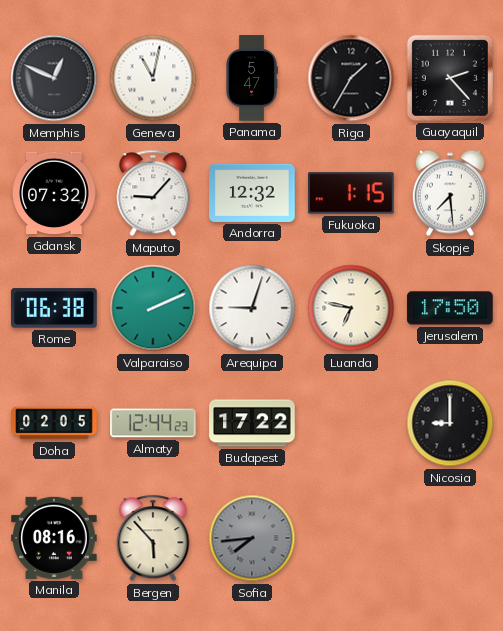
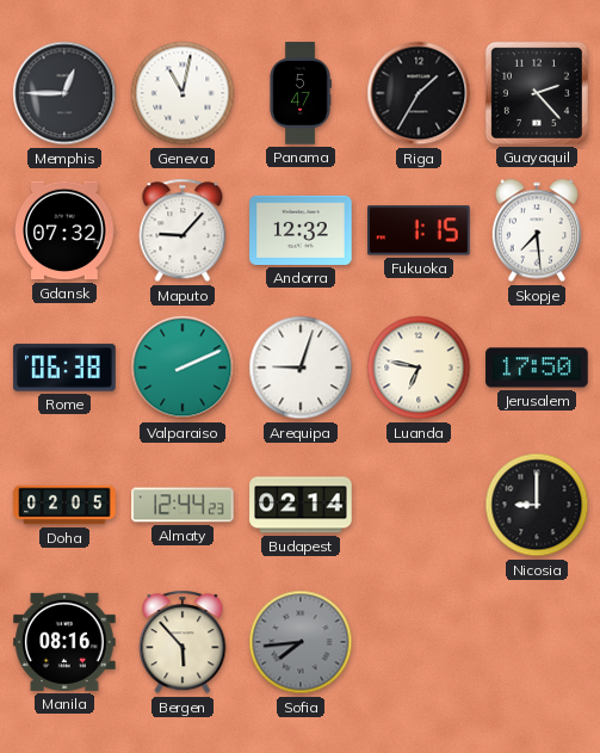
Memphis: 12:49 -> 12:45
Budapest: 17:22 -> 02:14
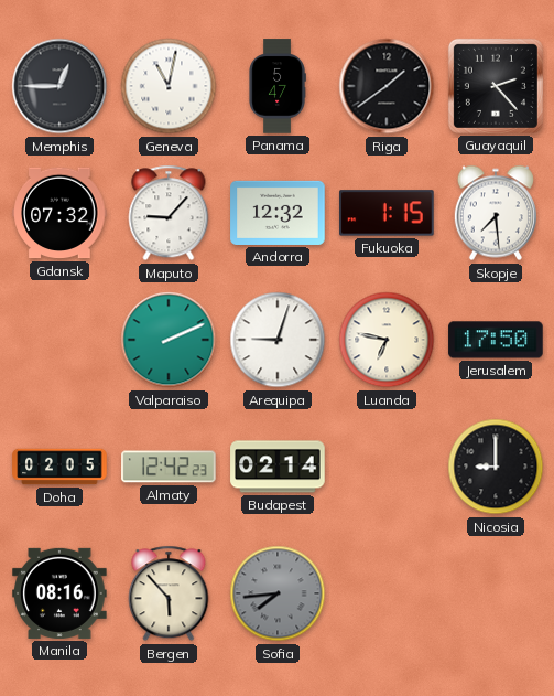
Riga: 1:35 -> 1:39
Rome: 06:38 -> none
Almaty: 12:44 -> 12:42
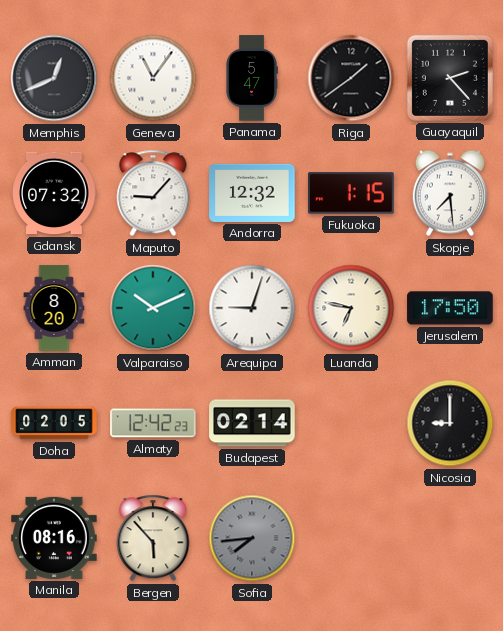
Memphis: 12:45 -> 12:41
Geneva: 11:02 -> 11:06
Amman: none -> 8:20
Valparaiso: 2:11 -> 10:11
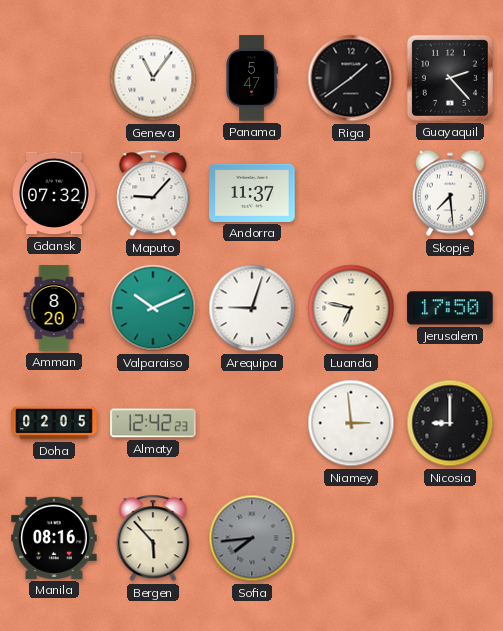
Memphis: 12:41 -> none
Andorra: 12:32 -> 11:37
Fukuoka: 1:15 -> none
Budapest: 02:14 -> none
Niamey: none -> 2:59
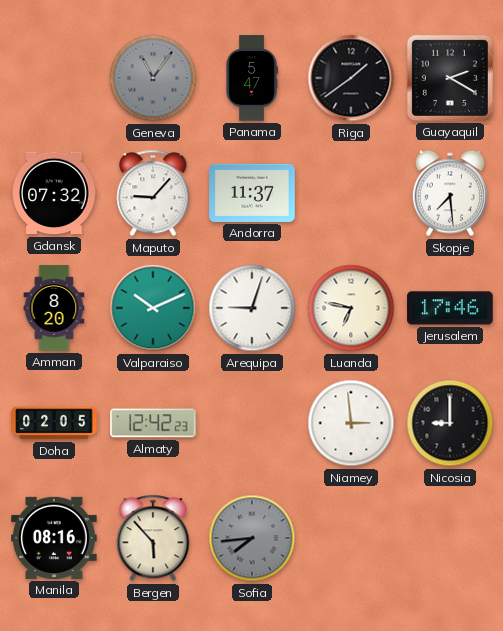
Geneva dial: white -> grey
Guayaquil: 2:23 -> 2:20
Jerusalem: 17:50 -> 17:46
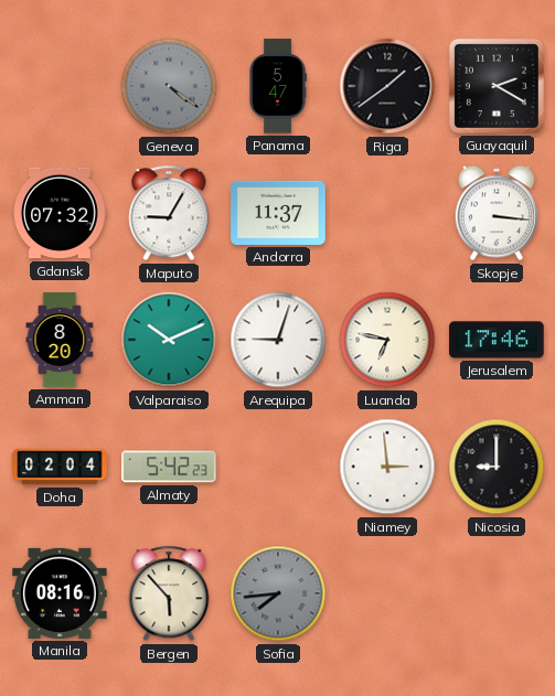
Geneva: 11:06 -> 4:21
Maputo: 9:07 -> 9:05
Skopje: 7:29 -> 3:16
Doha: 02:05 -> 02:04
Almaty: 12:42 -> 5:42
